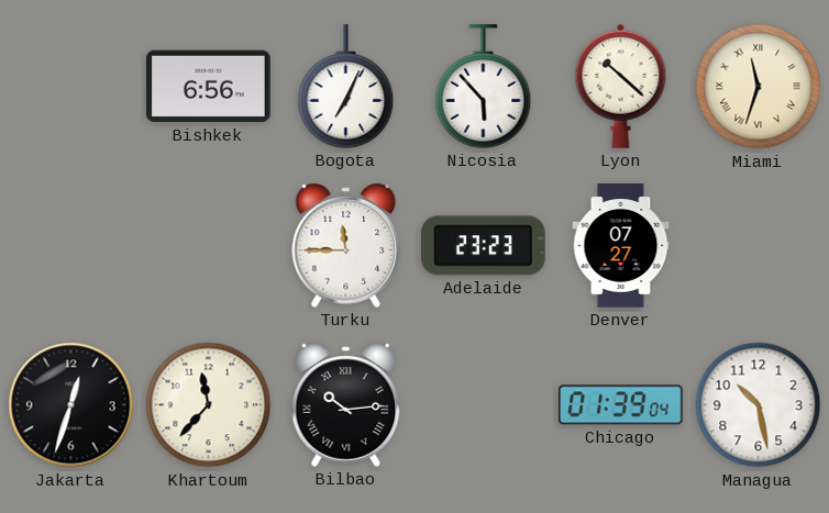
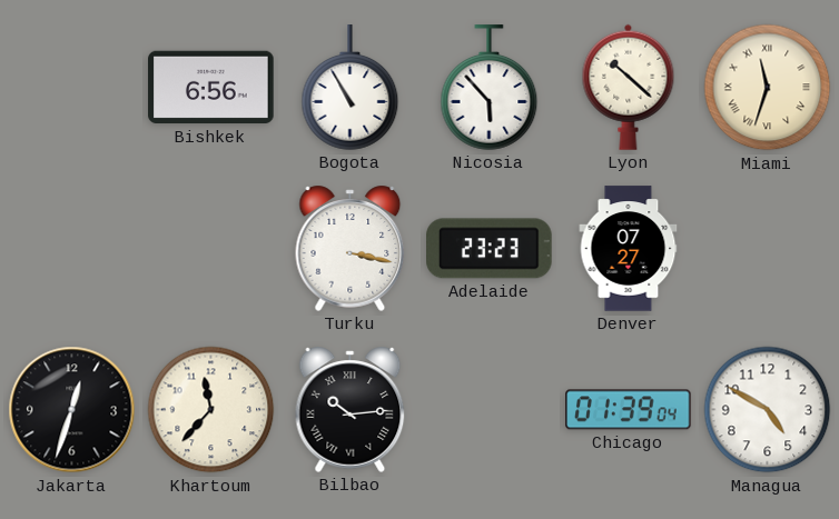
Bogota: 7:04 -> 10:55
Turku: 11:45 -> 3:17
Managua: 10:28 -> 4:50
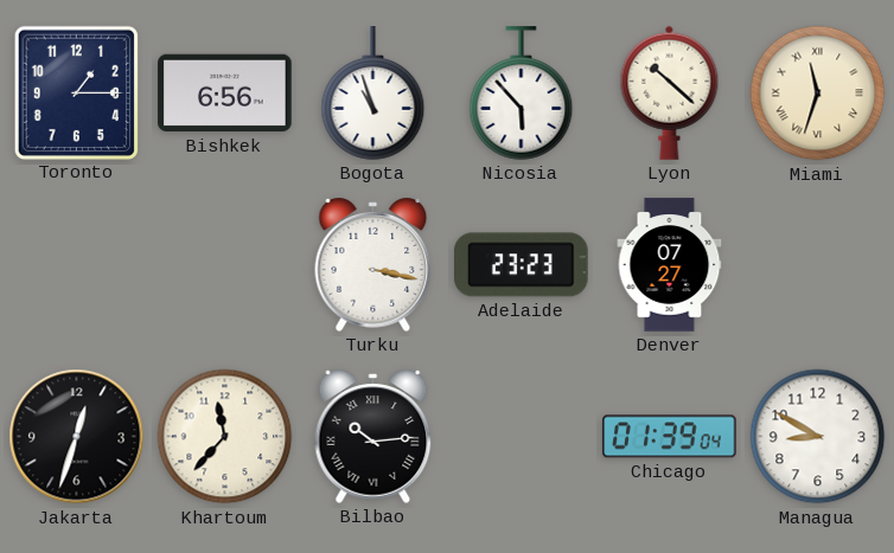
Toronto: none -> 1:15
Bogota: 10:55 -> 10:57
Managua: 4:50 -> 8:50
